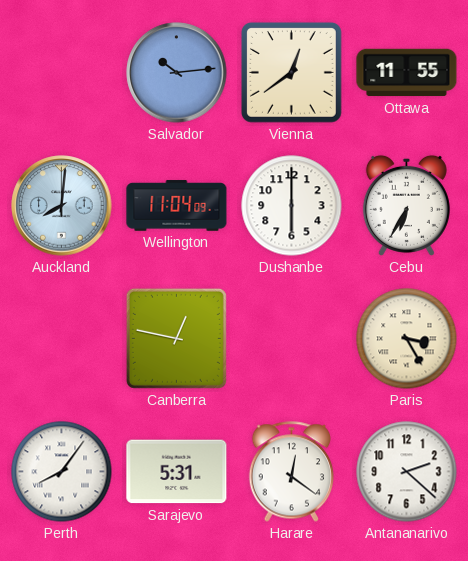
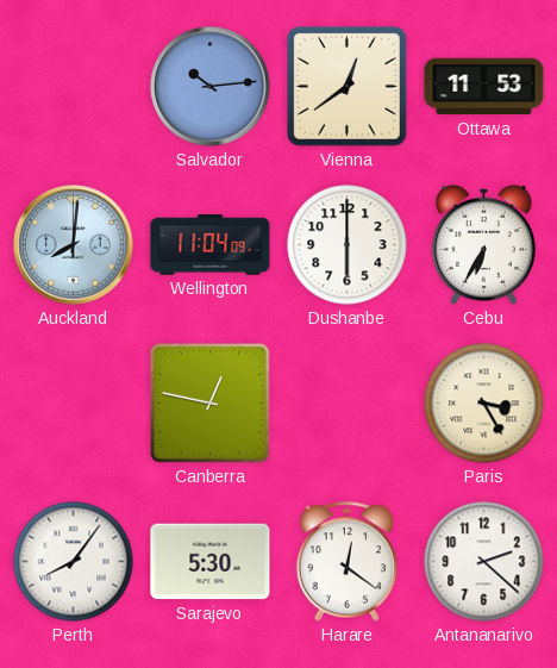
Ottawa: 11:55 -> 11:53
Sarajevo: 5:31 -> 5:30
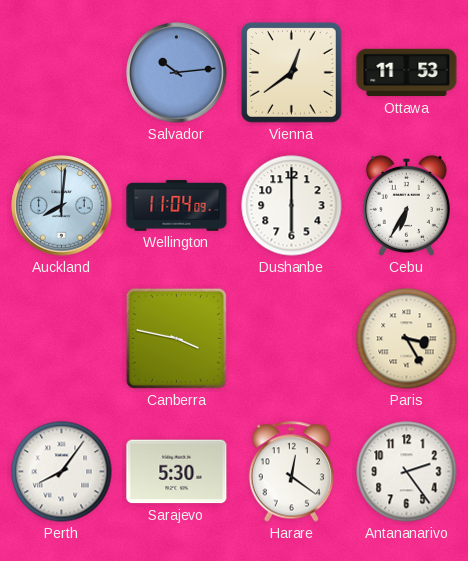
Canberra: 12:47 -> 3:47
Antananarivo: 2:22 -> 2:24
